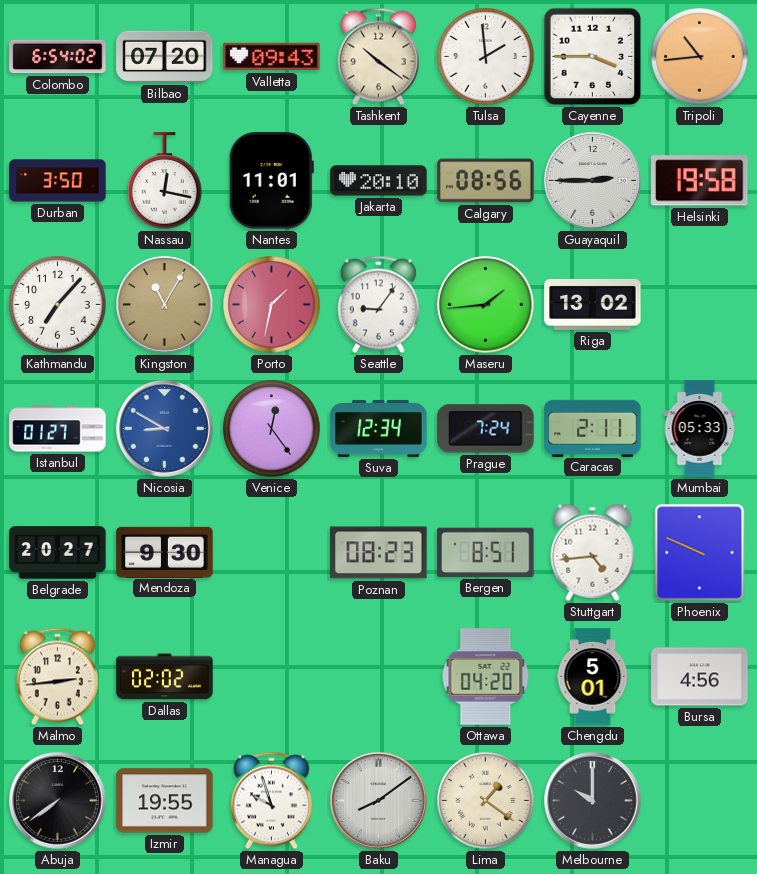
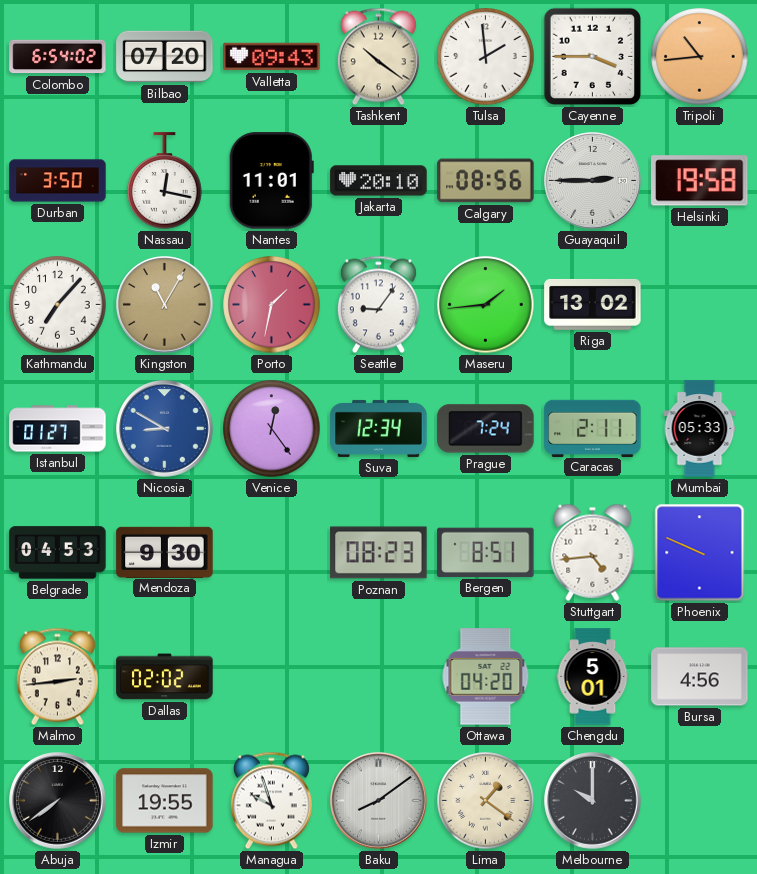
Belgrade: 20:27 -> 04:53
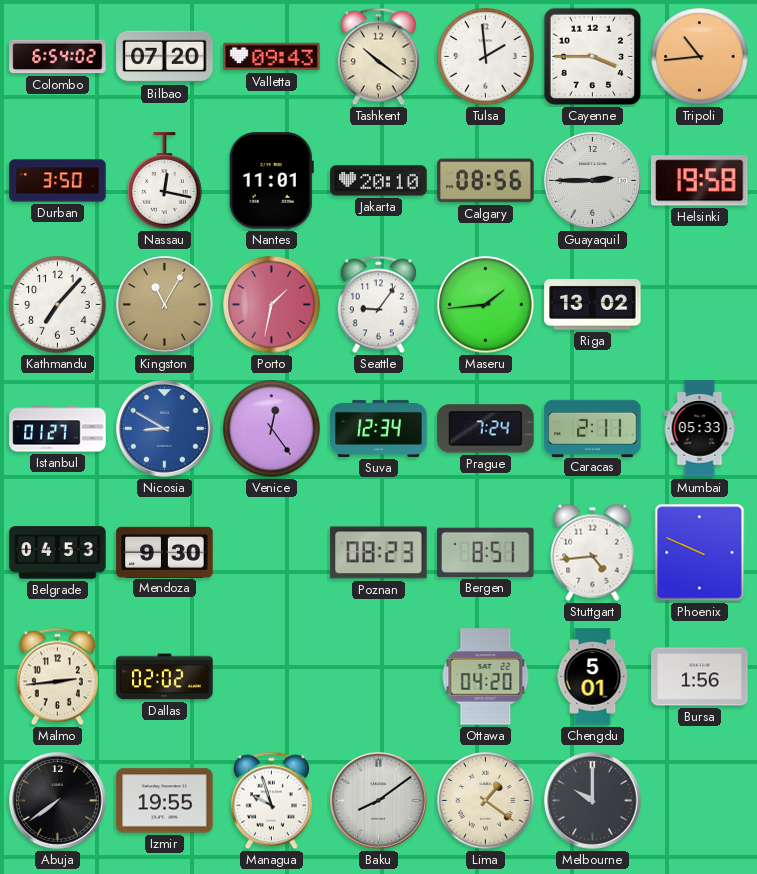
Bursa: 4:56 -> 1:56
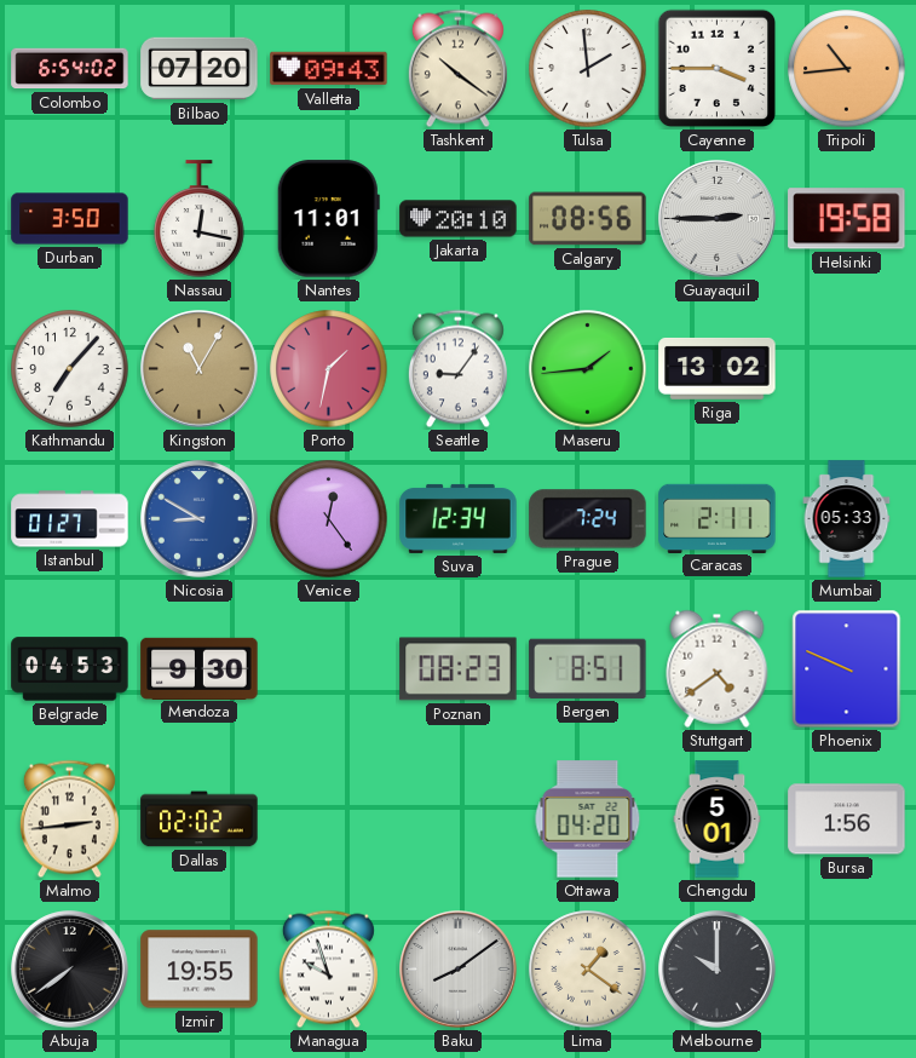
Stuttgart: 4:44 -> 4:39
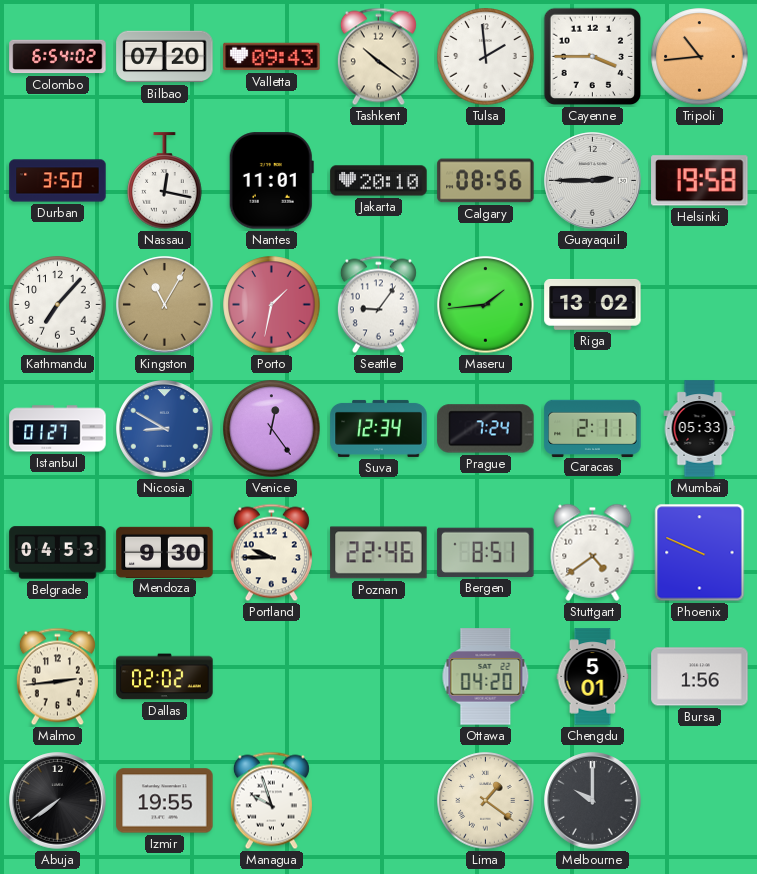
Portland: none -> 9:45
Poznan: 08:23 -> 22:46
Baku: 8:09 -> none
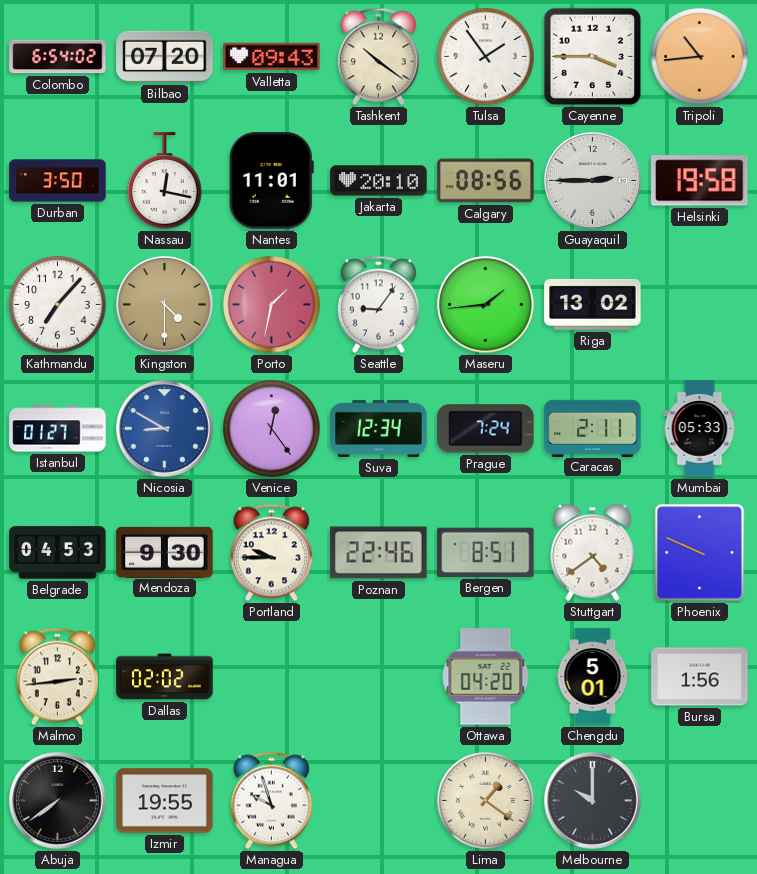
Tulsa: 1:59 -> 1:54
Kingston: 11:05 -> 4:30
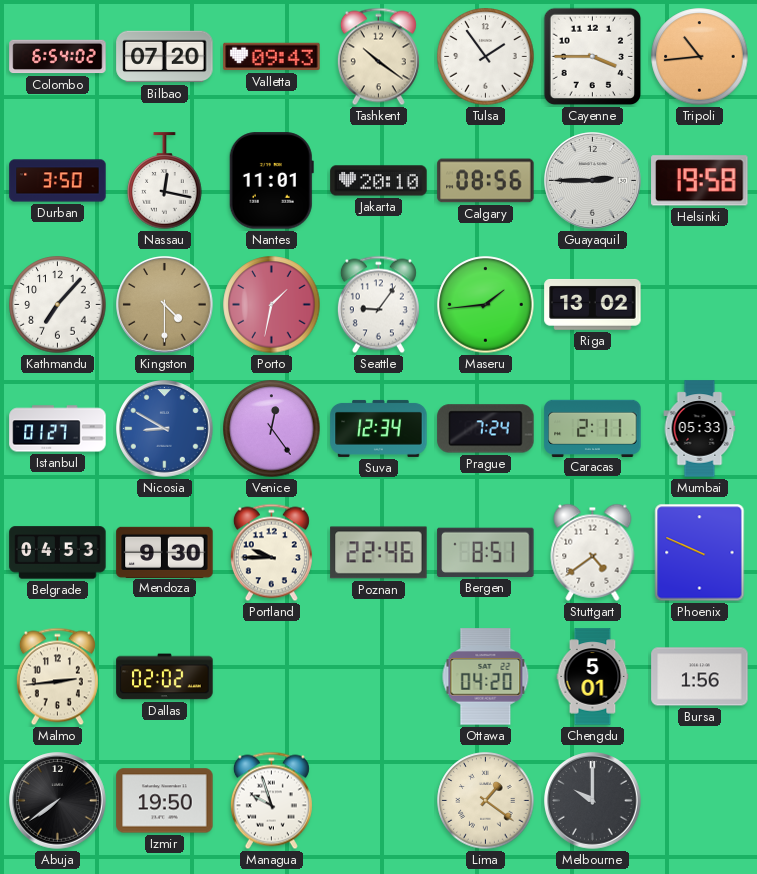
Izmir: 19:55 -> 19:50
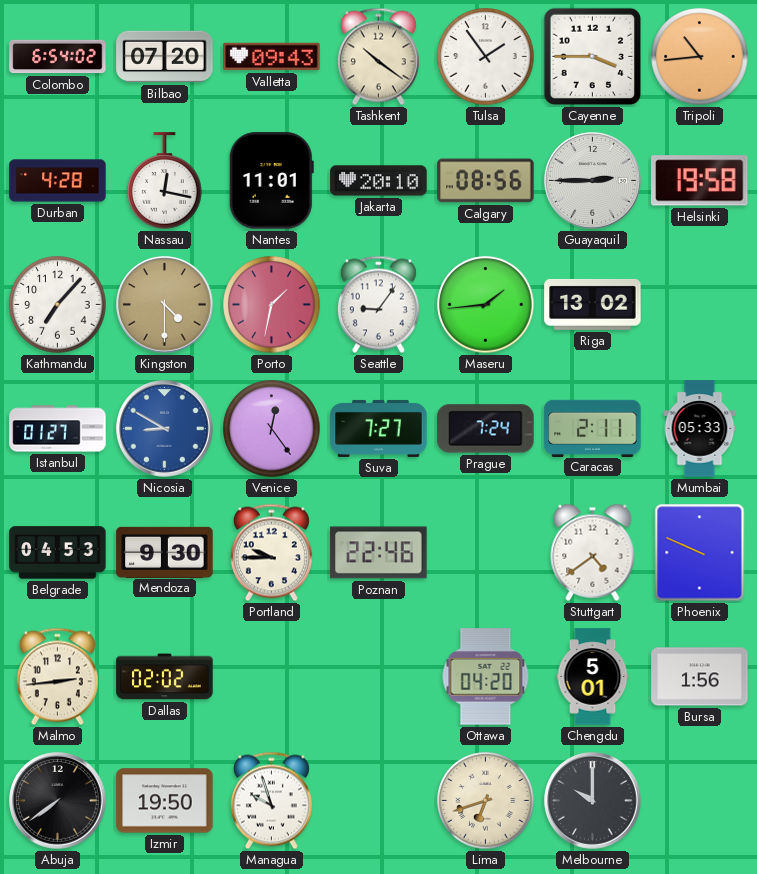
Durban: 3:50 -> 4:28
Suva: 12:34 -> 7:27
Bergen: 8:51 -> none
Lima: 1:21 -> 6:42
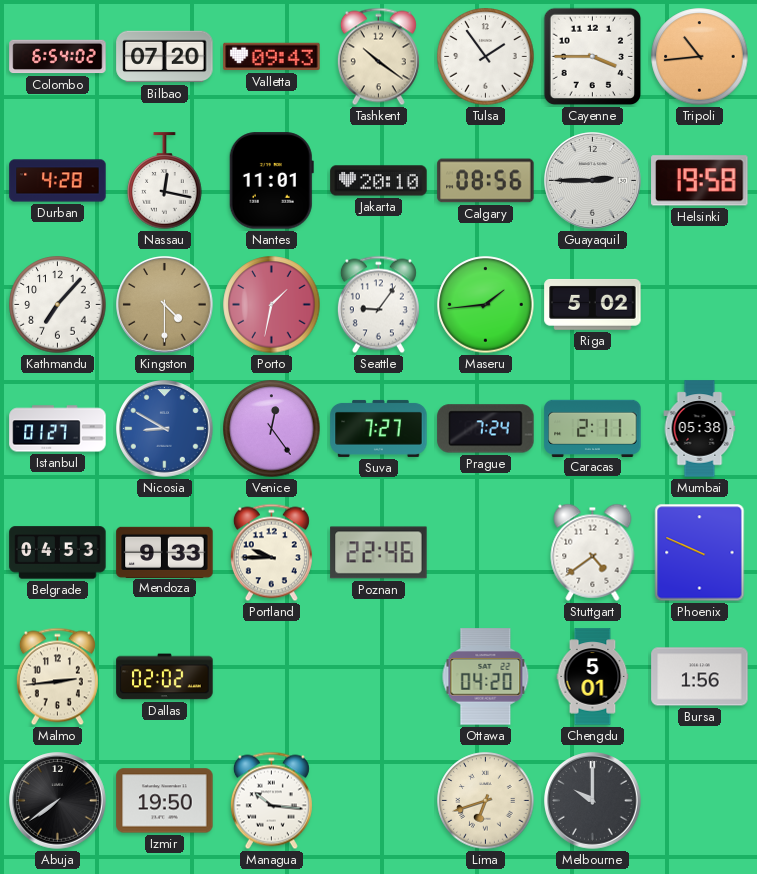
Riga: 13:02 -> 5:02
Mumbai: 05:33 -> 05:38
Mendoza: 9:30 -> 9:33
Managua: 9:57 -> 10:16
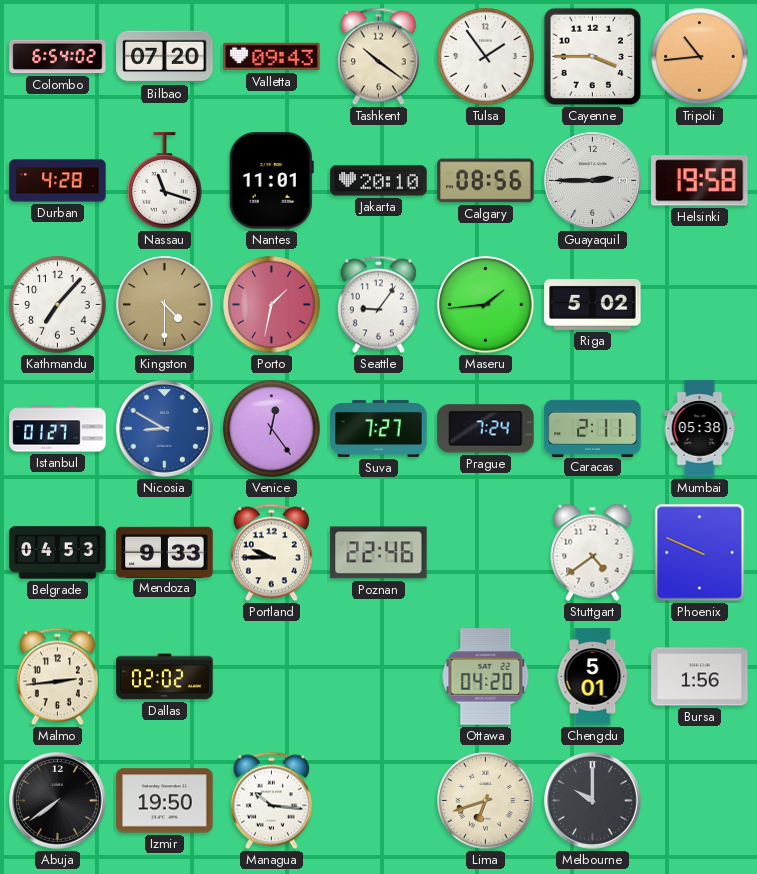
Nassau: 12:17 -> 11:18
